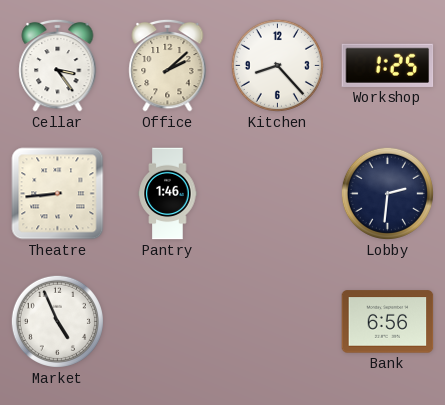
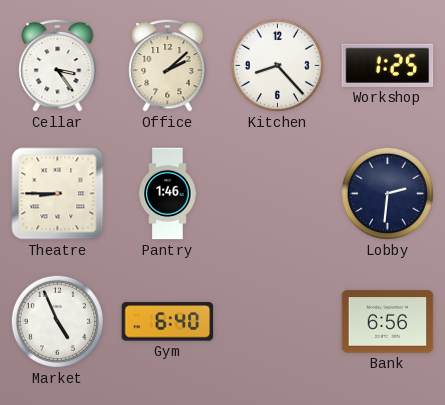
Theatre: 8:44 -> 8:45
Gym: none -> 6:40
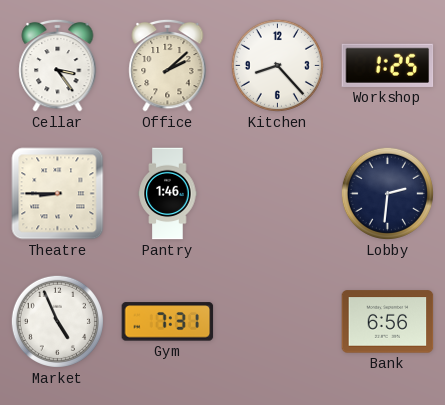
Gym: 6:40 -> 7:31
